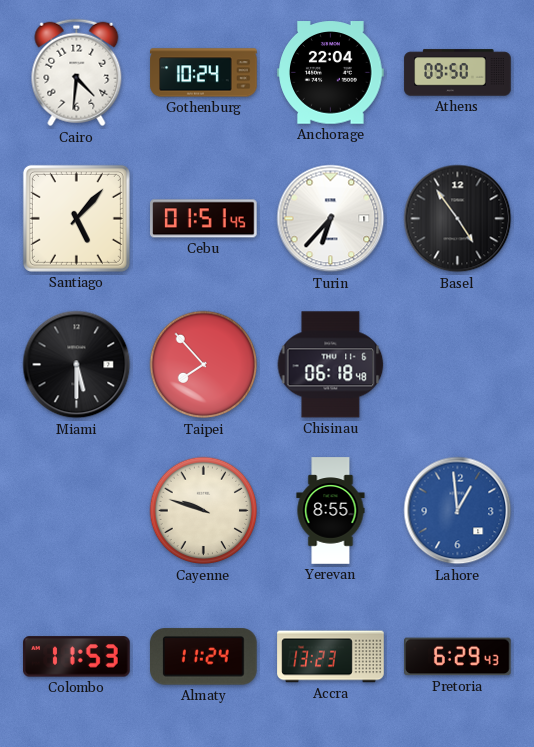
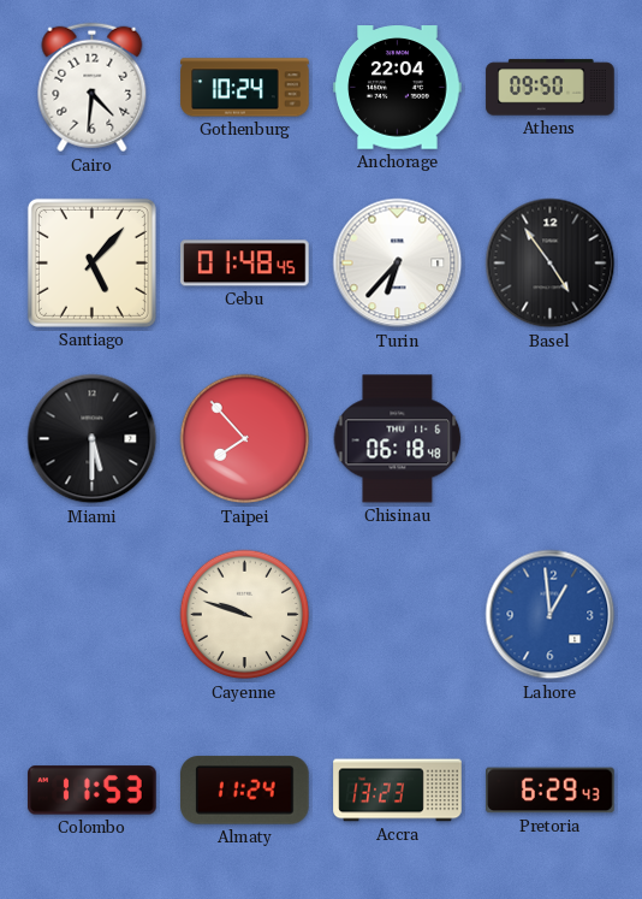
Cebu: 01:51 -> 01:48
Yerevan: 8:55 -> none
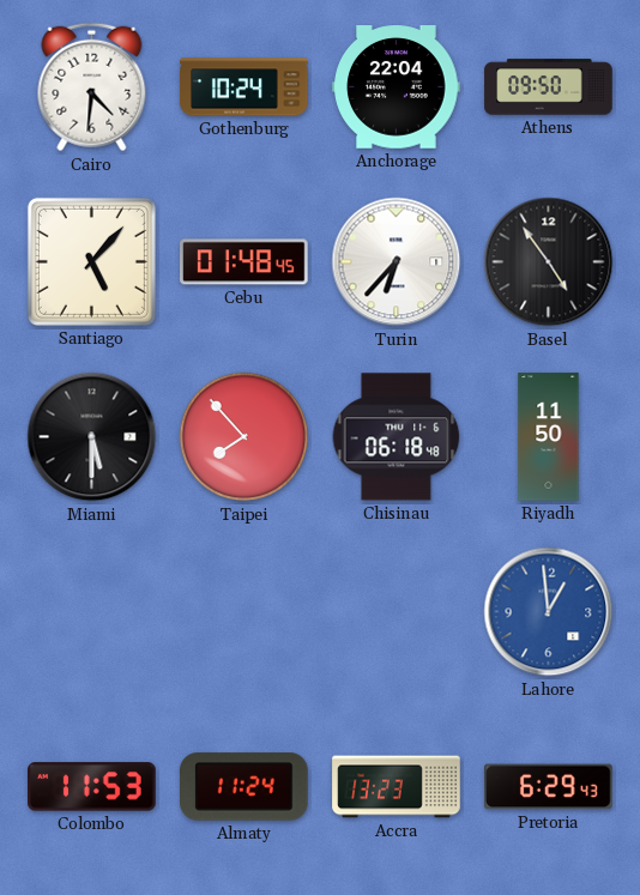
Riyadh: none -> 11:50
Cayenne: 9:48 -> none
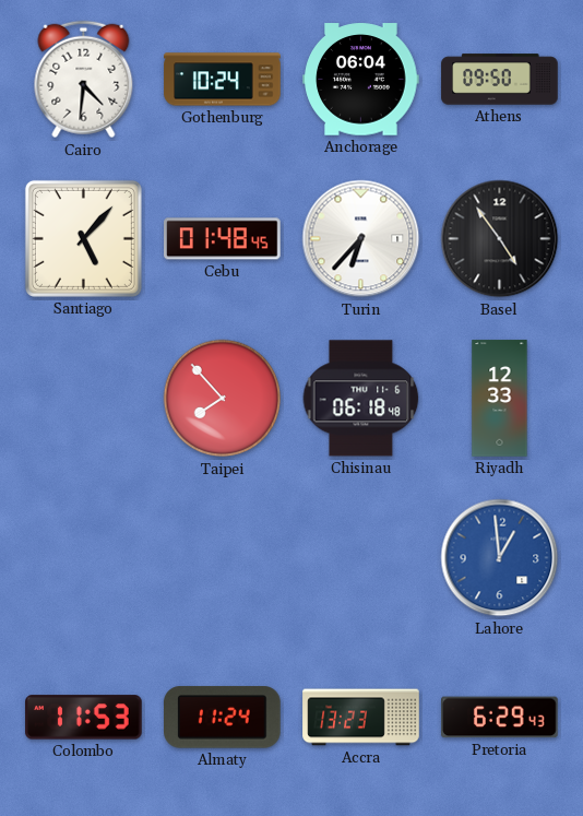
Anchorage: 22:04 -> 06:04
Miami: 5:30 -> none
Riyadh: 11:50 -> 12:33
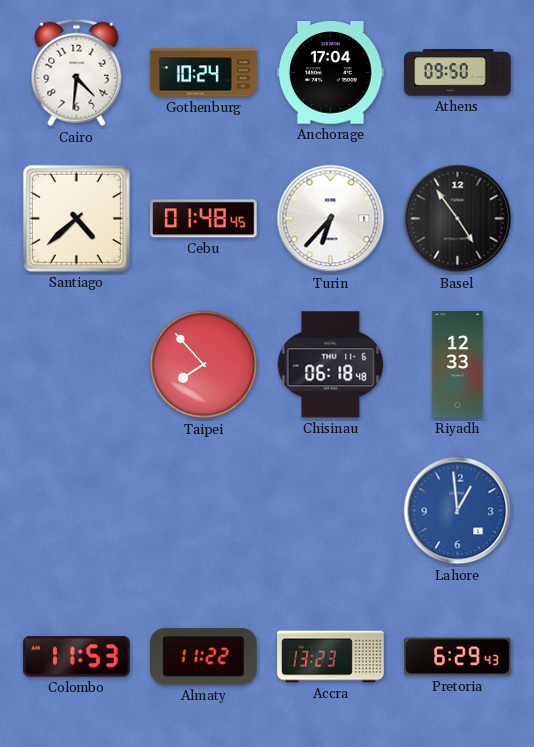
Anchorage: 06:04 -> 17:04
Santiago: 5:07 -> 4:38
Almaty: 11:24 -> 11:22
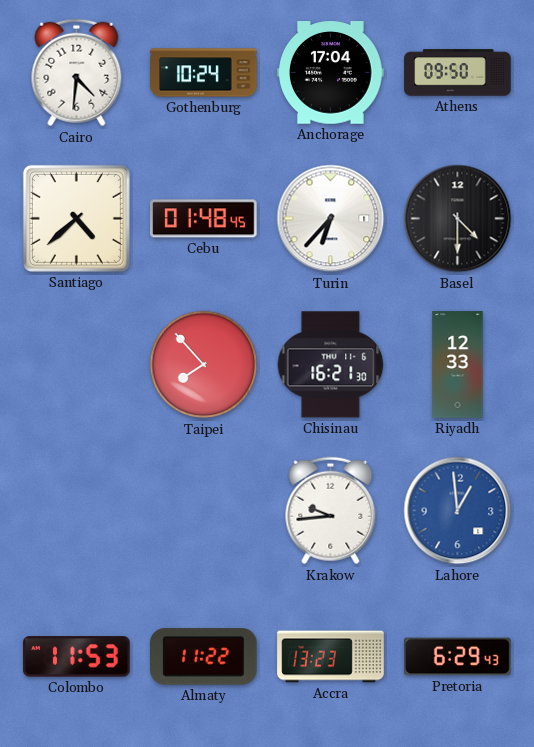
Basel: 4:54 -> 4:30
Chisinau: 06:18 -> 16:21
Krakow: none -> 9:44
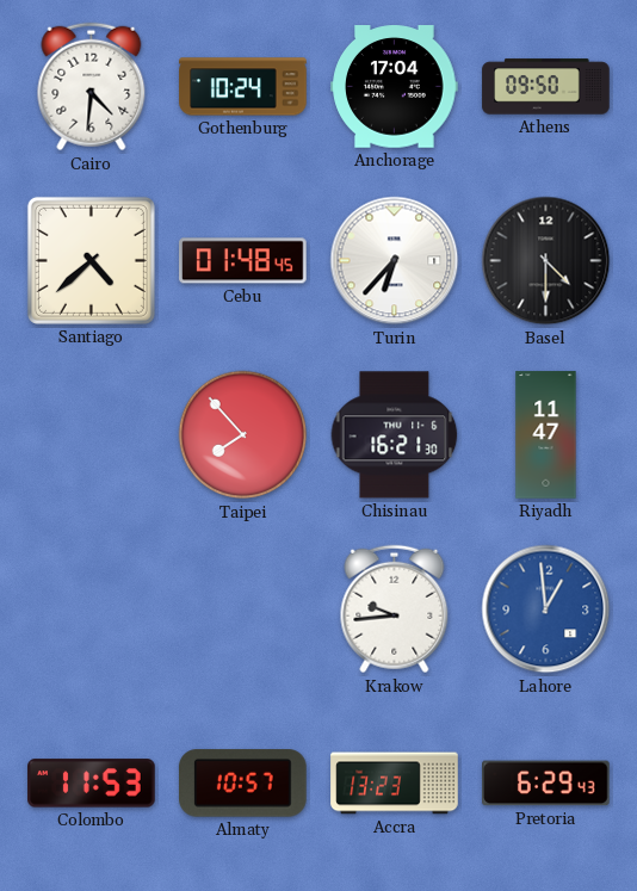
Riyadh: 12:33 -> 11:47
Almaty: 11:22 -> 10:57
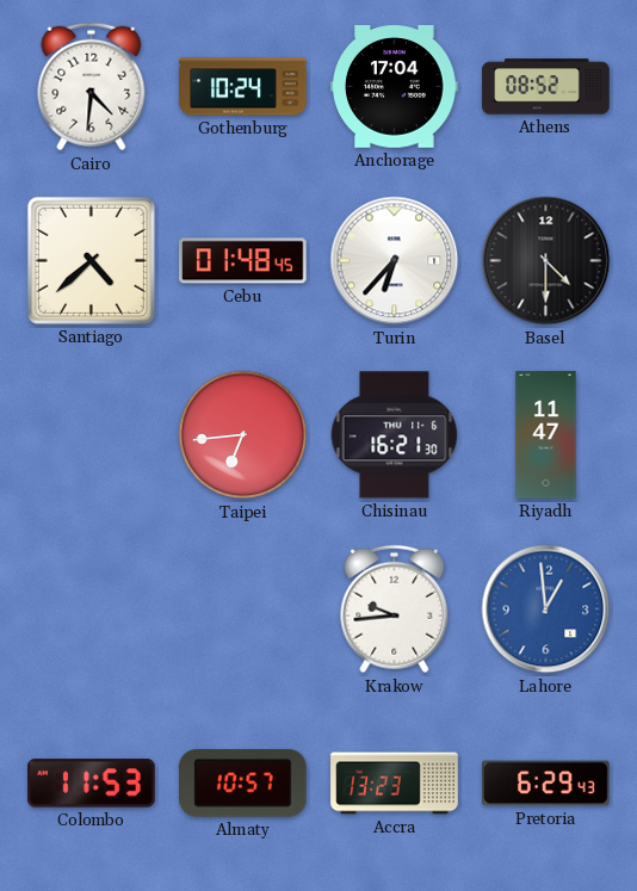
Athens: 09:50 -> 08:52
Taipei: 7:53 -> 6:44
